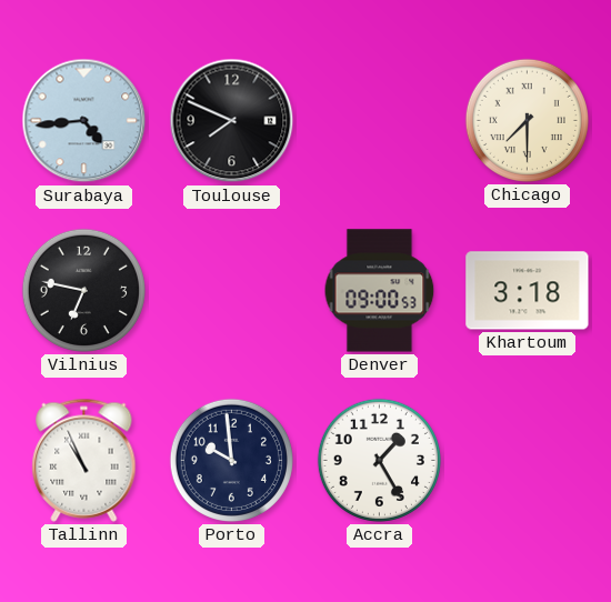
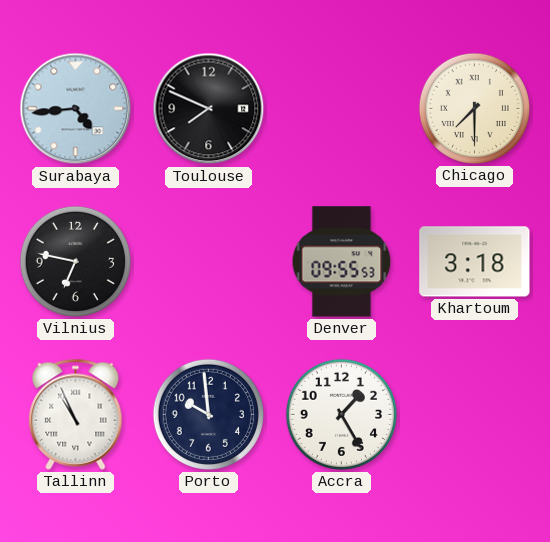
Denver: 09:00 -> 09:55
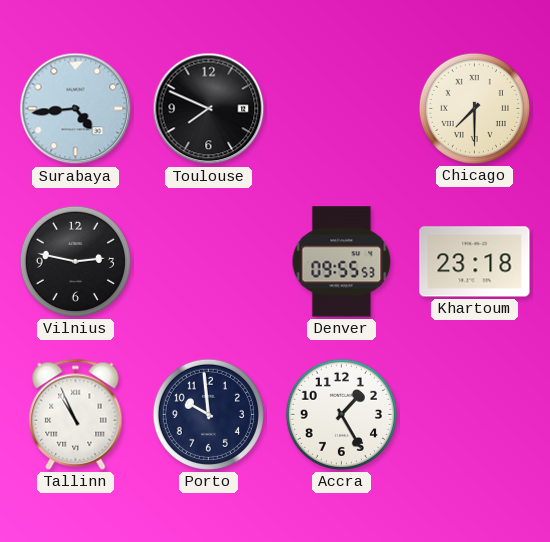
Vilnius: 6:47 -> 2:47
Khartoum: 3:18 -> 23:18
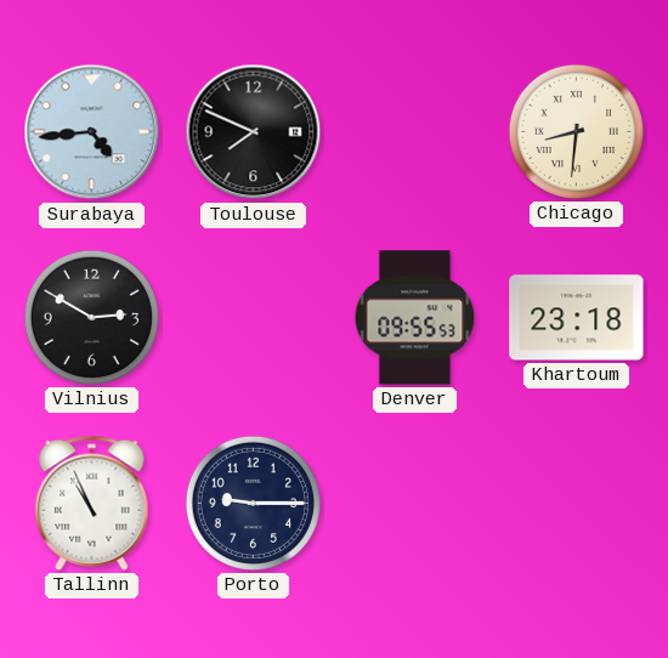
Chicago: 7:30 -> 8:31
Vilnius: 2:47 -> 2:50
Porto: 9:59 -> 9:15
Accra: 1:25 -> none
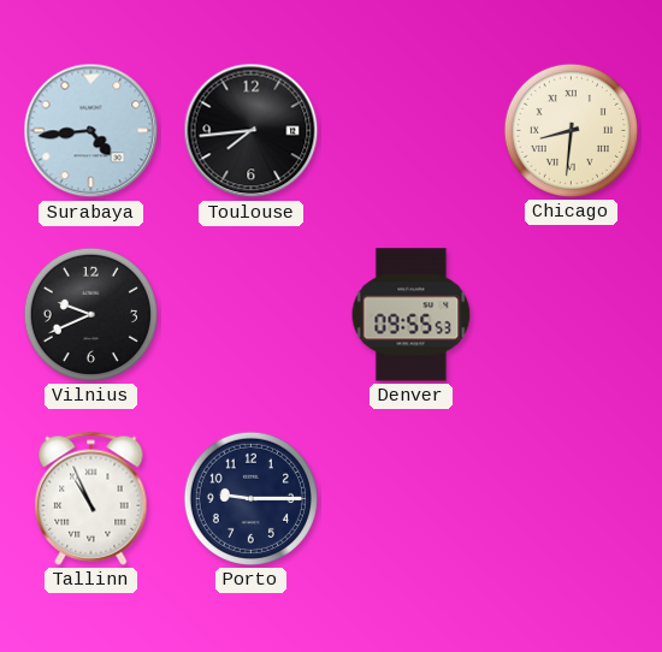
Toulouse: 7:49 -> 7:44
Vilnius: 2:50 -> 9:41
Khartoum: 23:18 -> none
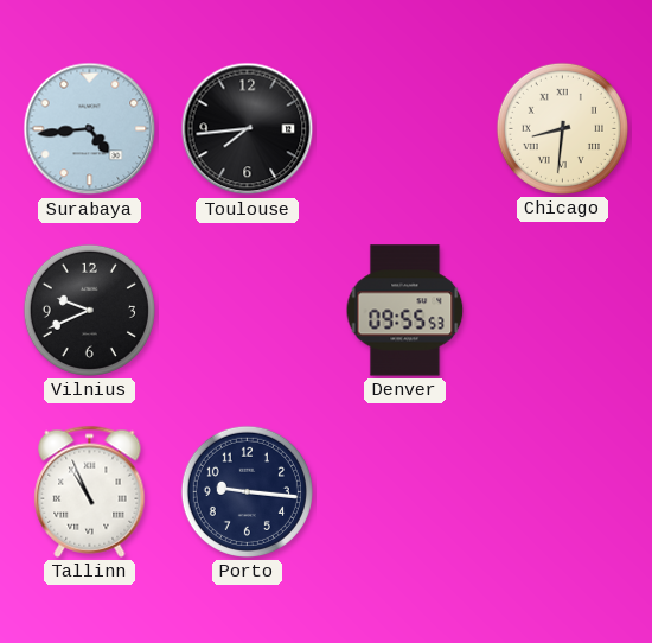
Porto: 9:15 -> 9:16
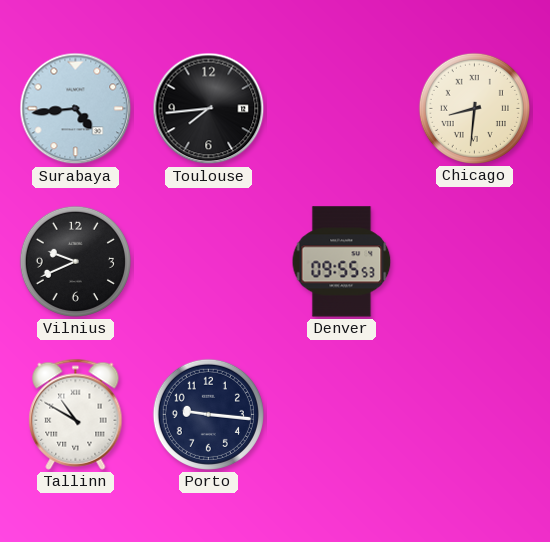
Tallinn: 10:56 -> 10:50
